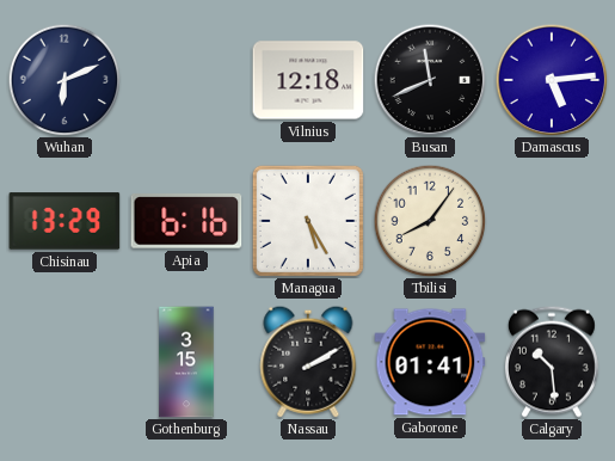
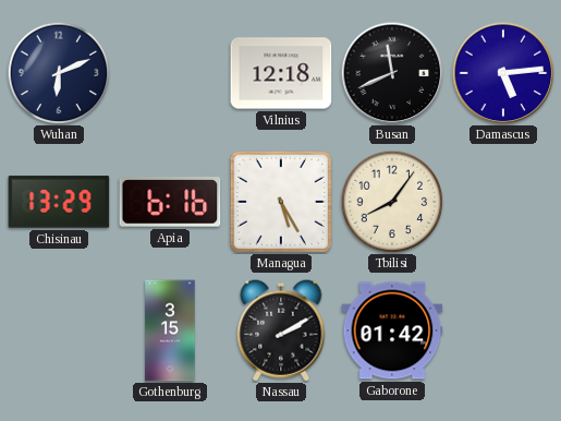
Gaborone: 01:41 -> 01:42
Calgary: 10:29 -> none
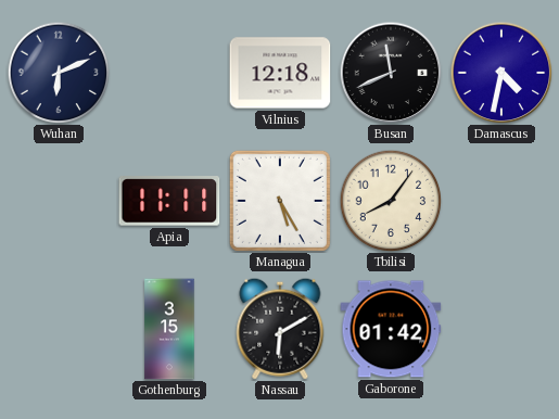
Damascus: 5:14 -> 4:32
Chisinau: 13:29 -> none
Apia: 6:16 -> 11:11
Nassau: 2:10 -> 6:10
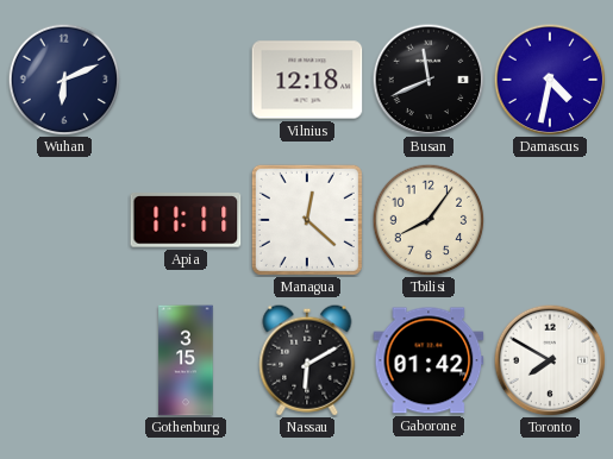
Managua: 5:25 -> 12:22
Toronto: none -> 7:50
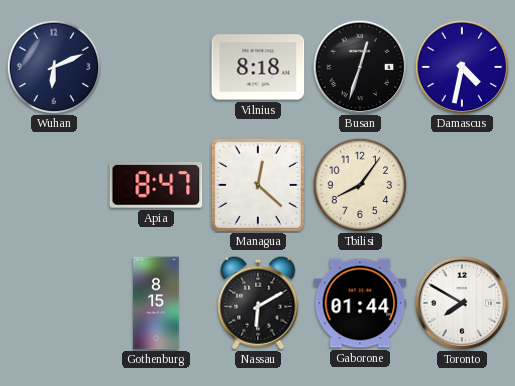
Vilnius: 12:18 -> 8:18
Busan: 11:41 -> 12:33
Apia: 11:11 -> 8:47
Gothenburg: 3:15 -> 8:15
Gaborone: 01:42 -> 01:44
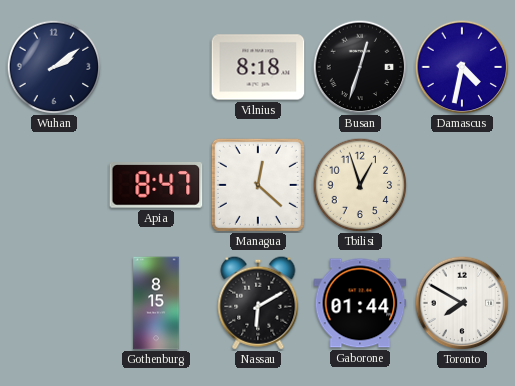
Wuhan: 6:11 -> 2:09
Tbilisi: 8:06 -> 12:57
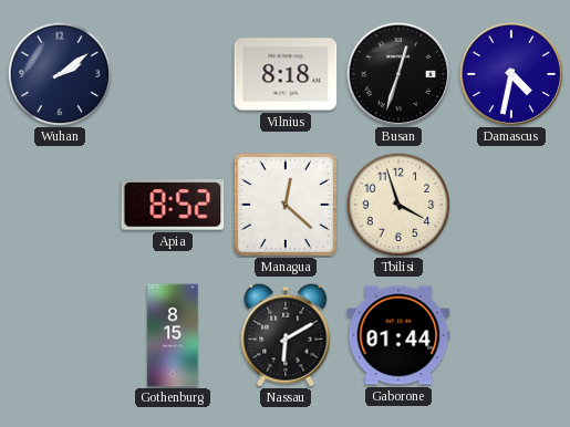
Apia: 8:47 -> 8:52
Tbilisi: 12:57 -> 3:57
Toronto: 7:50 -> none
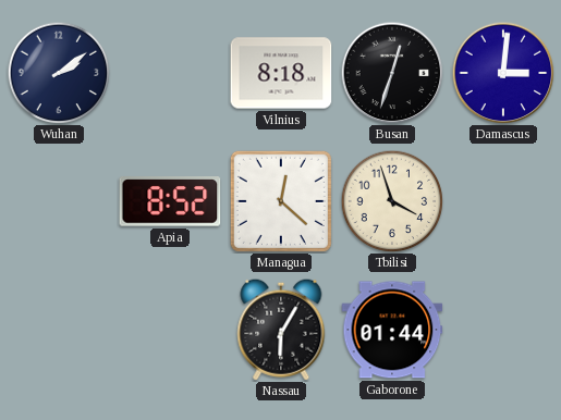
Damascus: 4:32 -> 3:01
Gothenburg: 8:15 -> none
Nassau: 6:10 -> 6:05
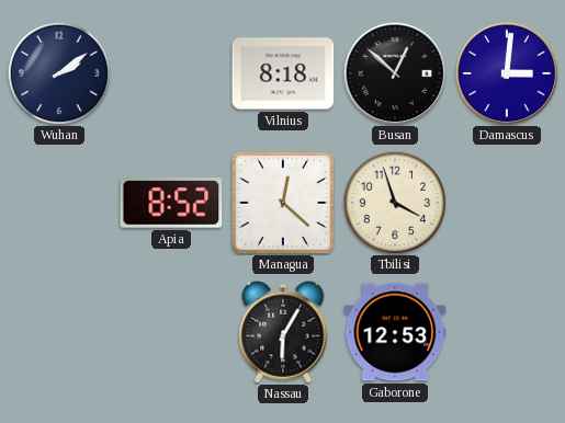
Busan: 12:33 -> 12:52
Gaborone: 01:44 -> 12:53
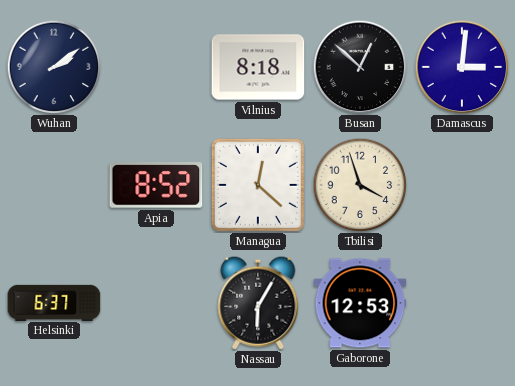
Helsinki: none -> 6:37
